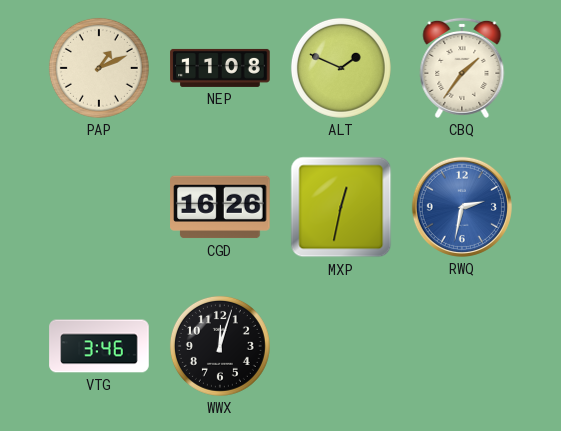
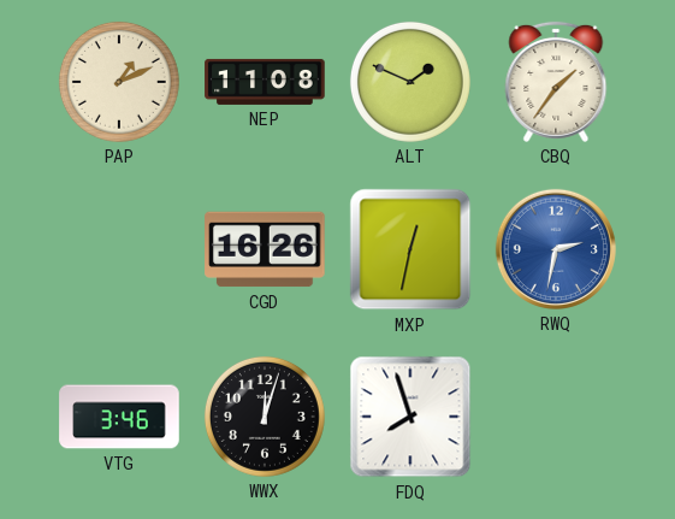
FDQ: none -> 7:57
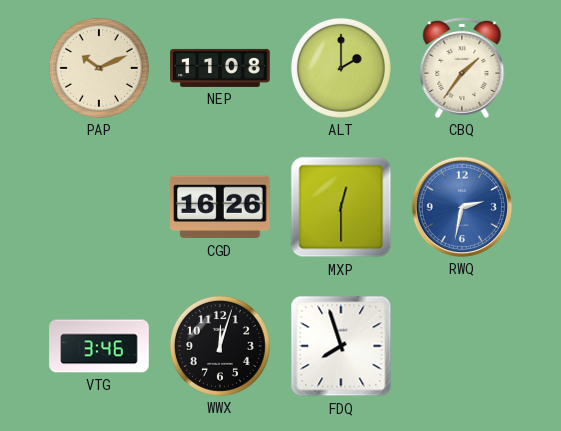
PAP: 1:11 -> 10:11
ALT: 1:49 -> 2:00
MXP: 12:32 -> 12:30
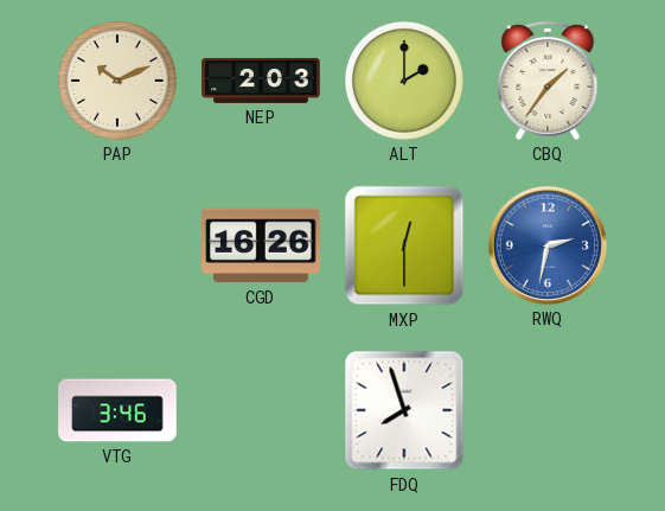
NEP: 11:08 -> 2:03
WWX: 12:03 -> none
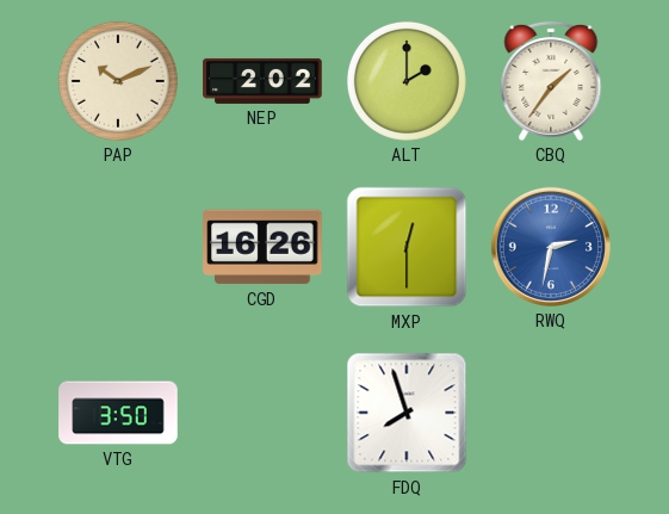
NEP: 2:03 -> 2:02
VTG: 3:46 -> 3:50
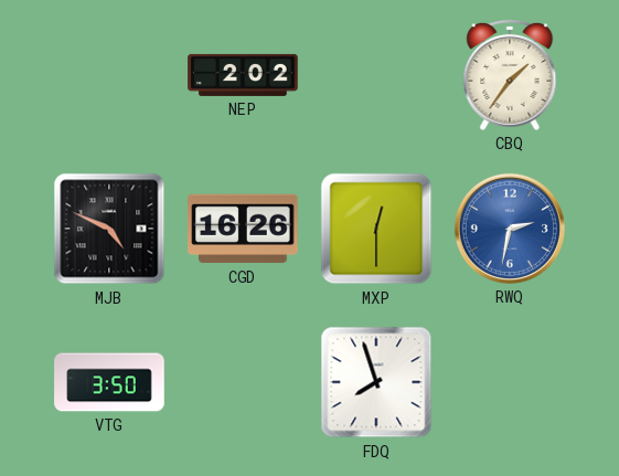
PAP: 10:11 -> none
ALT: 2:00 -> none
MJB: none -> 4:49
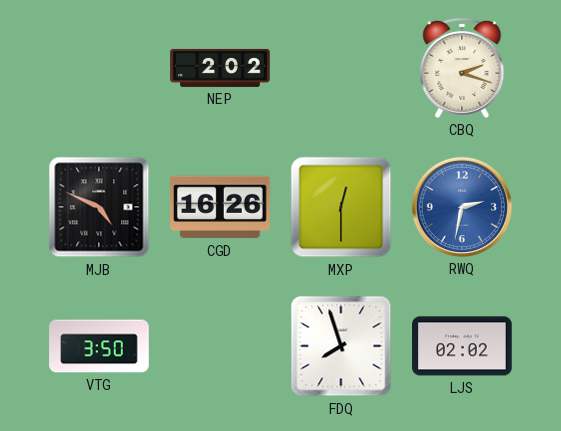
CBQ: 1:36 -> 2:18
LJS: none -> 02:02
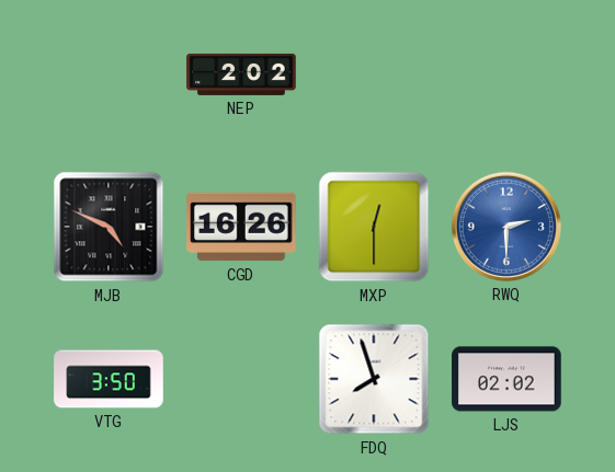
CBQ: 2:18 -> none
RWQ: 2:32 -> 2:30
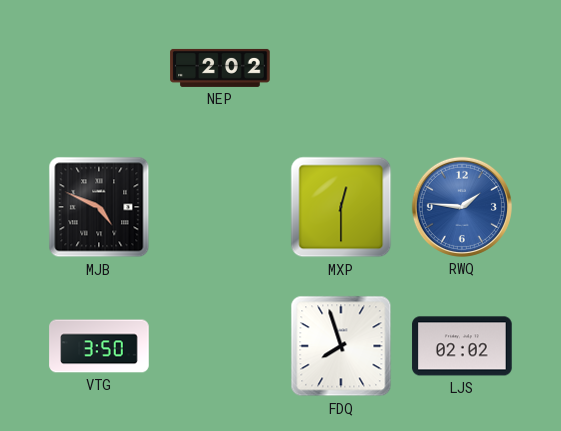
CGD: 16:26 -> none
RWQ: 2:30 -> 1:46
